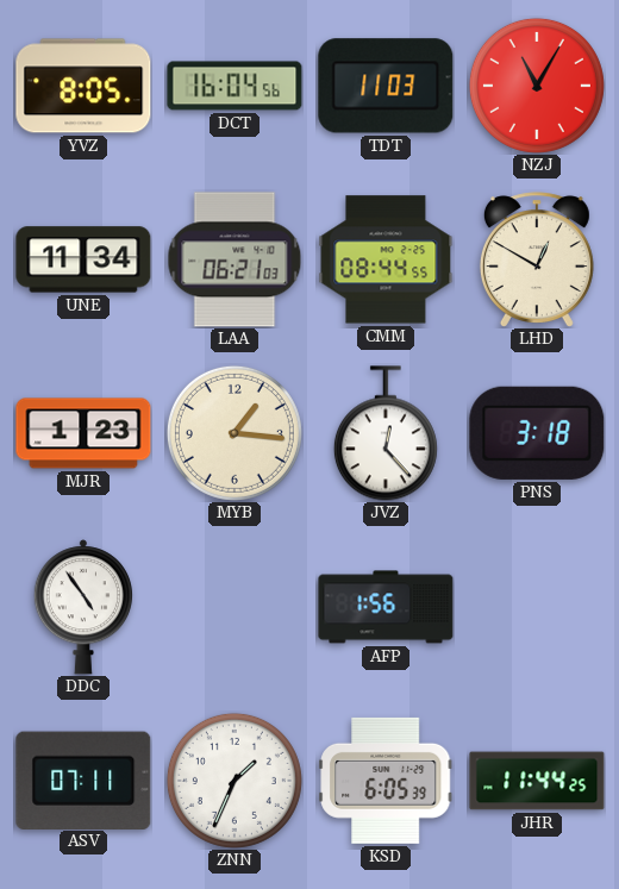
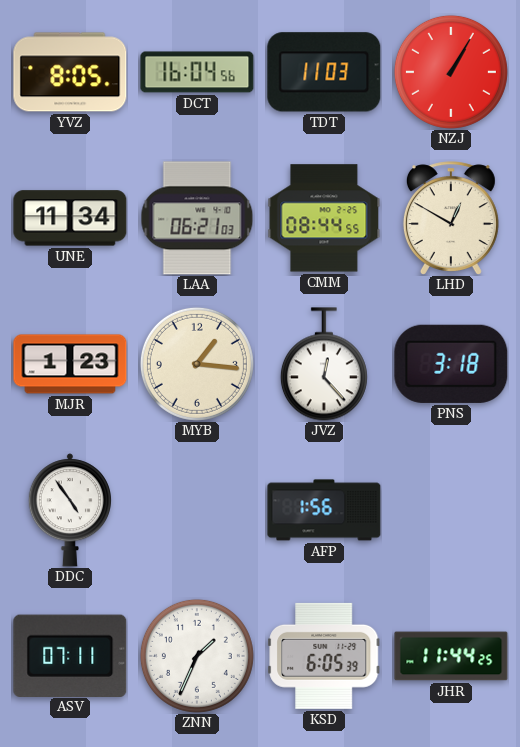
NZJ: 11:05 -> 1:05
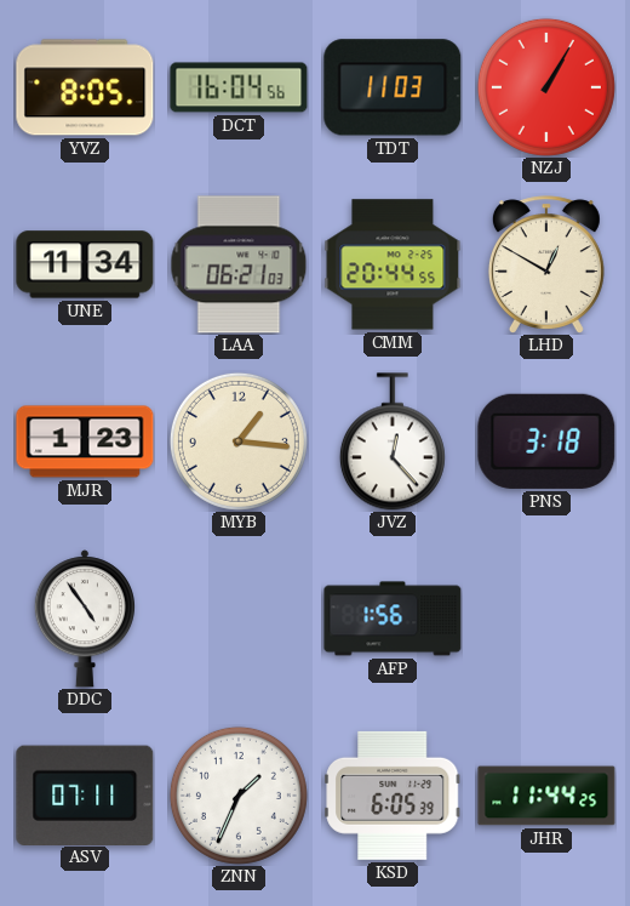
CMM: 08:44 -> 20:44
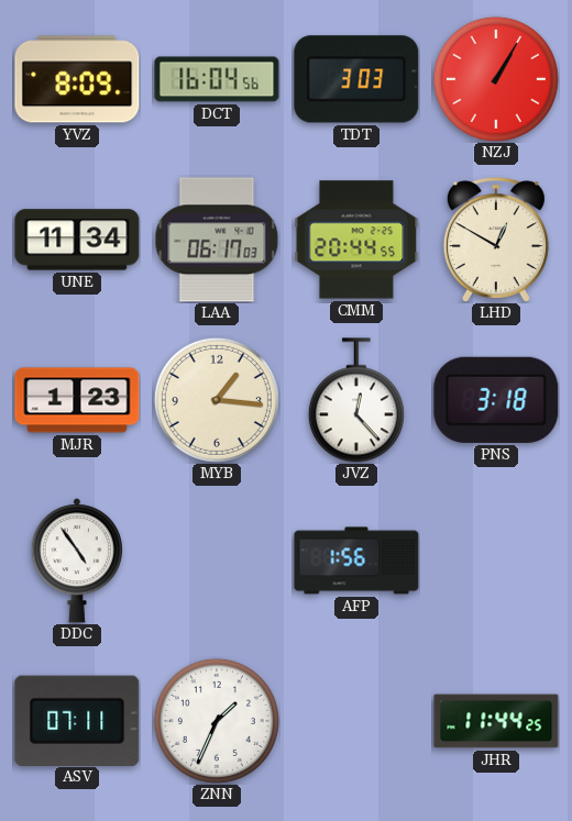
YVZ: 8:05 -> 8:09
TDT: 11:03 -> 3:03
LAA: 06:21 -> 06:17
KSD: 6:05 -> none
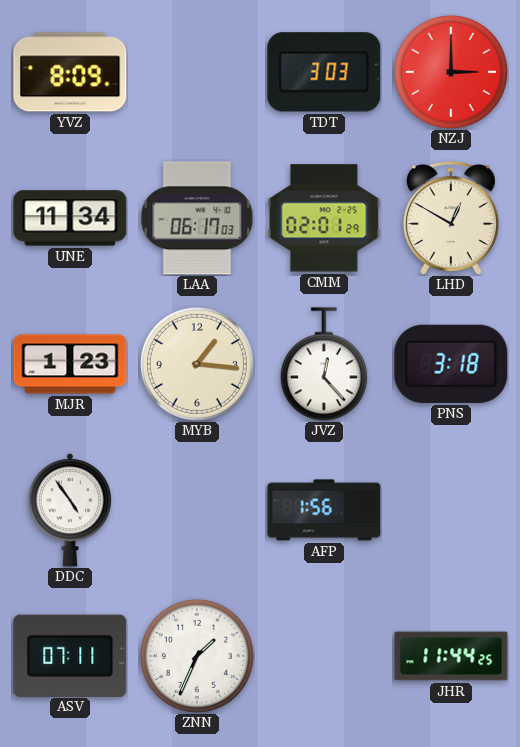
DCT: 16:04 -> none
NZJ: 1:05 -> 3:00
CMM: 20:44 -> 02:01
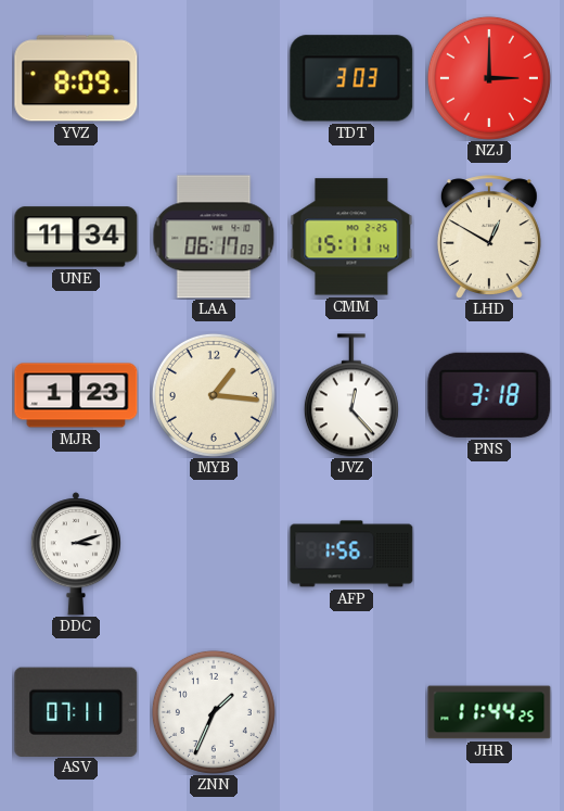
CMM: 02:01 -> 15:11
DDC: 4:54 -> 3:12
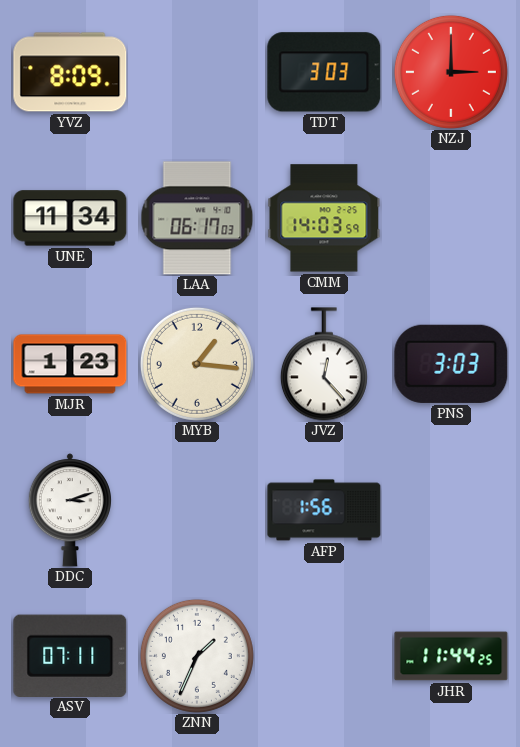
CMM: 15:11 -> 14:03
LHD: 12:50 -> none
PNS: 3:18 -> 3:03
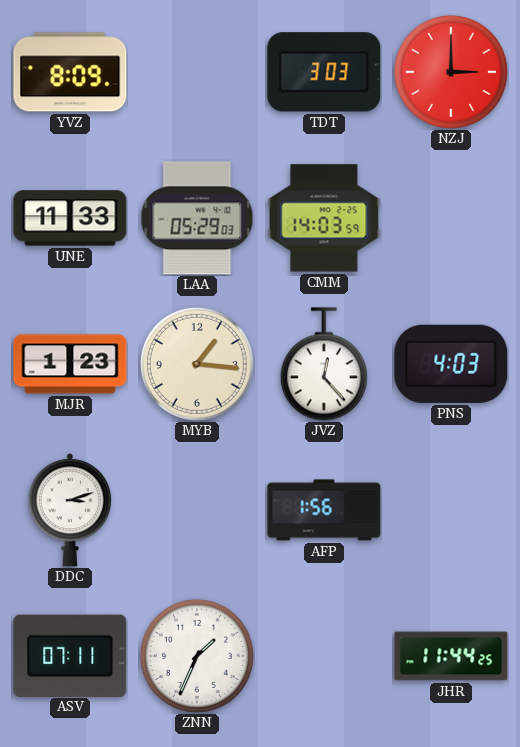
UNE: 11:34 -> 11:33
LAA: 06:17 -> 05:29
PNS: 3:03 -> 4:03
